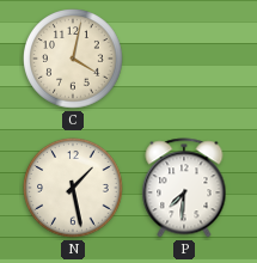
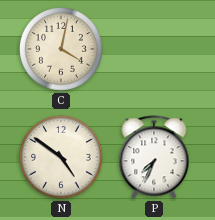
N: 1:28 -> 4:51
P: 7:31 -> 7:34
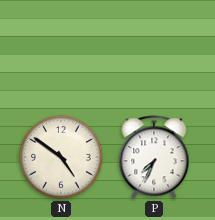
C: 4:02 -> none
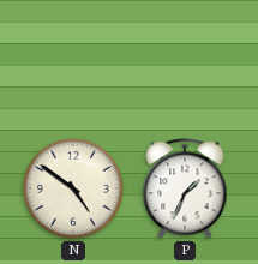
P: 7:34 -> 1:34
